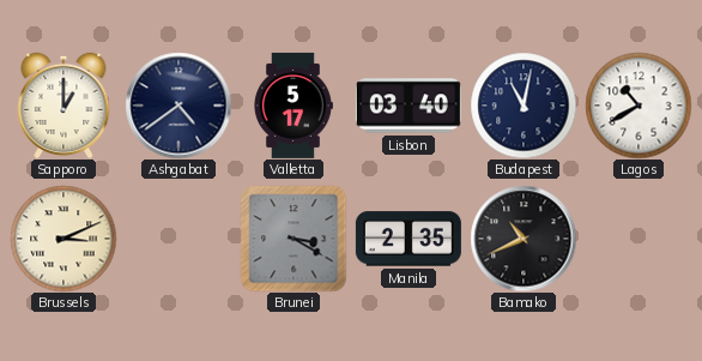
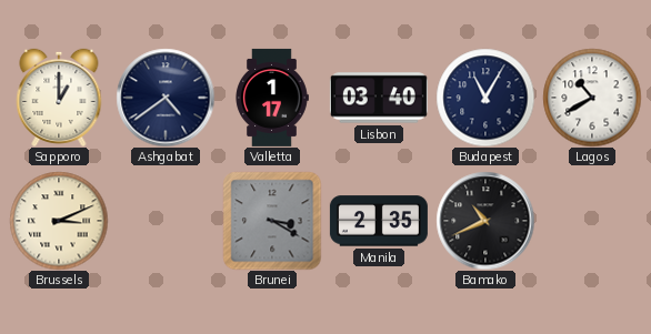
Valletta: 5:17 -> 1:17
Budapest: 11:02 -> 11:05
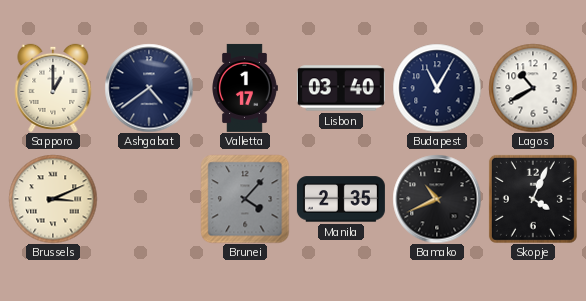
Brunei: 3:20 -> 4:07
Skopje: none -> 4:04
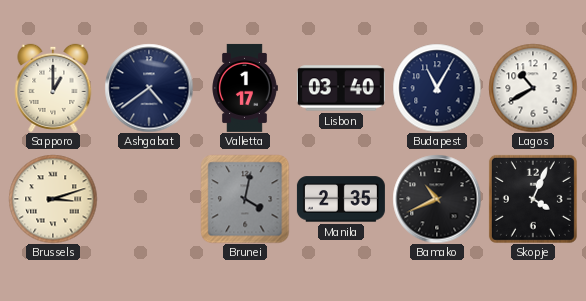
Brussels: 3:11 -> 3:12
Brunei: 4:07 -> 4:02
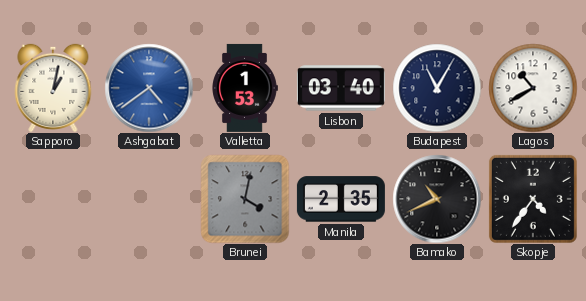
Sapporo: 1:00 -> 1:02
Ashgabat dial: navy -> blue
Valletta: 1:17 -> 1:53
Brussels: 3:12 -> none
Skopje: 4:04 -> 4:36
